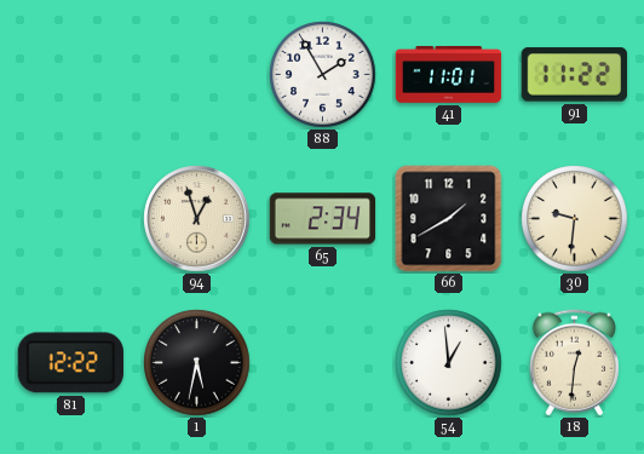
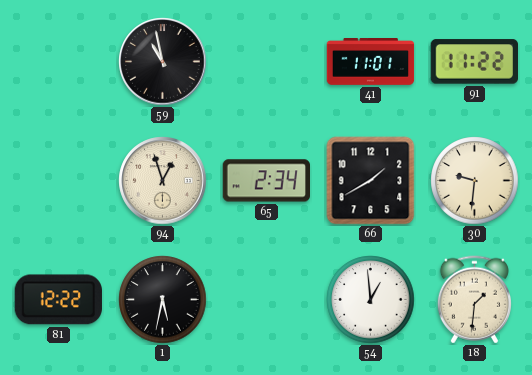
59: none -> 10:58
88: 1:55 -> none
18: 12:31 -> 1:31
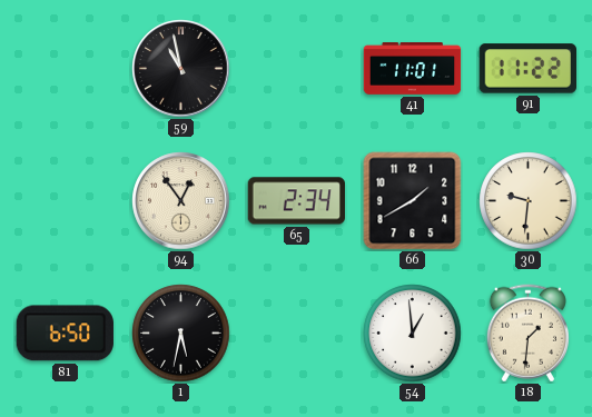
94: 12:57 -> 12:54
81: 12:22 -> 6:50
